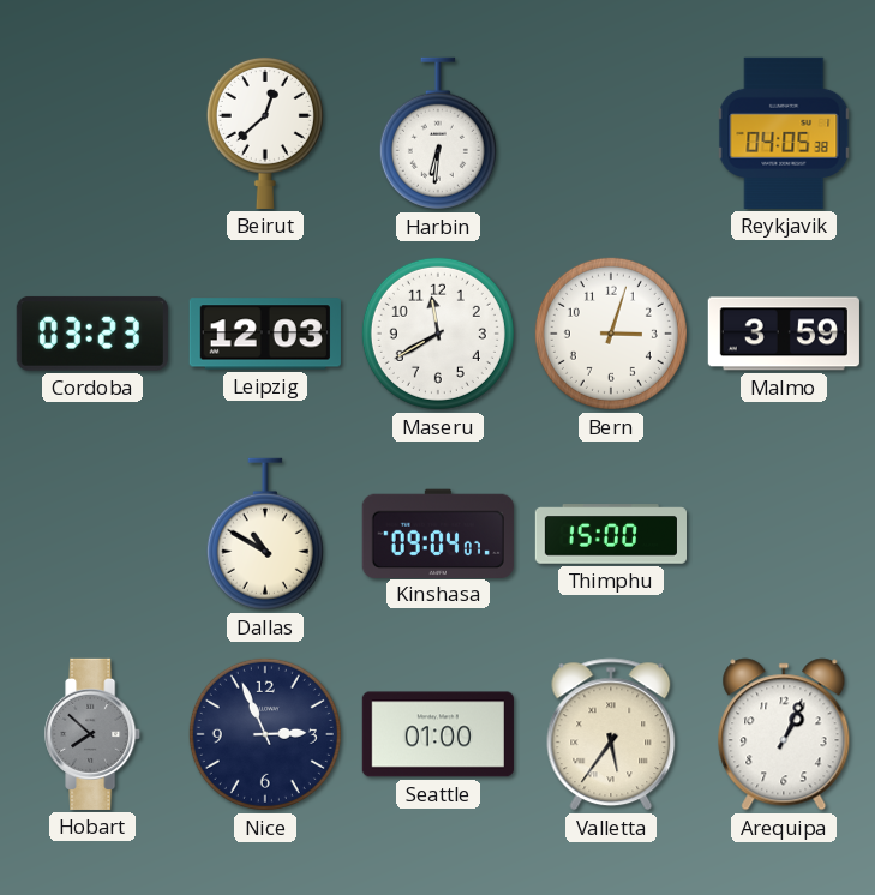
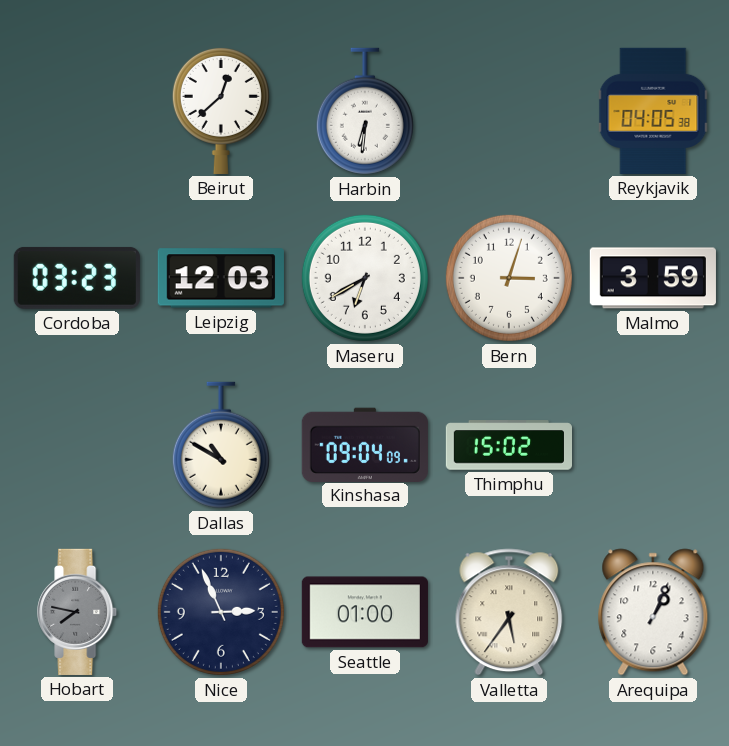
Maseru: 11:40 -> 6:40
Kinshasa: 09:04:07 -> 09:04:09
Thimphu: 15:00 -> 15:02
Hobart: 7:52 -> 7:47
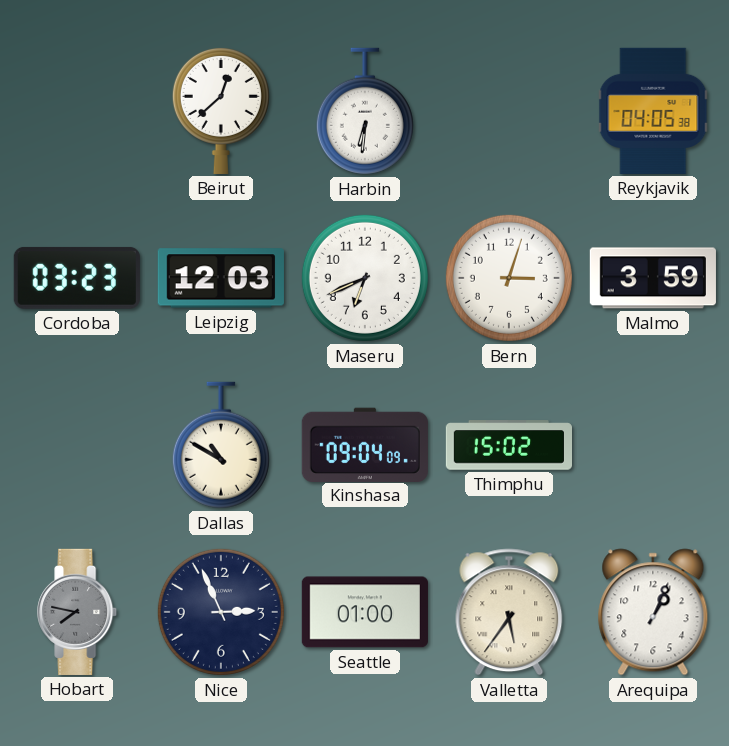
Maseru: 6:40 -> 6:41
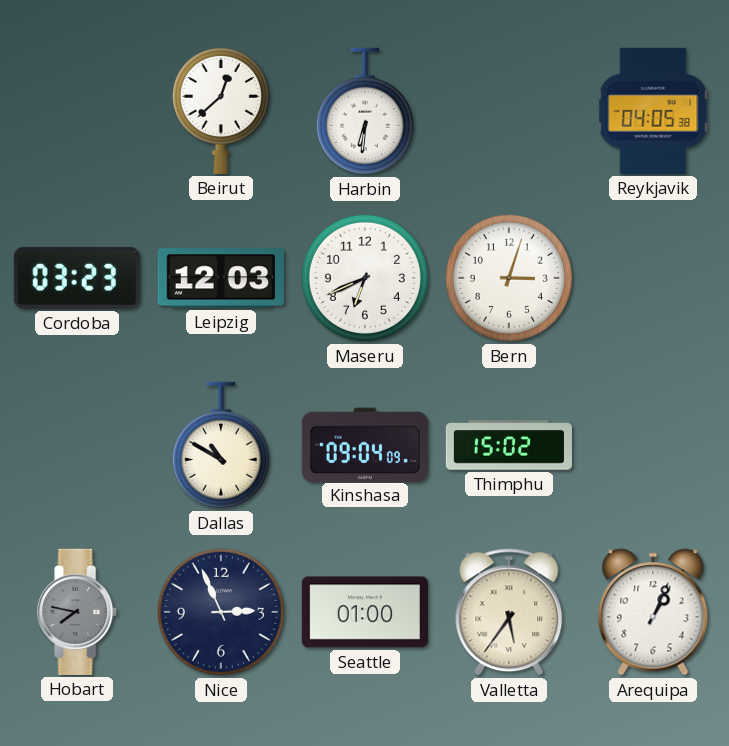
Malmo: 3:59 -> none
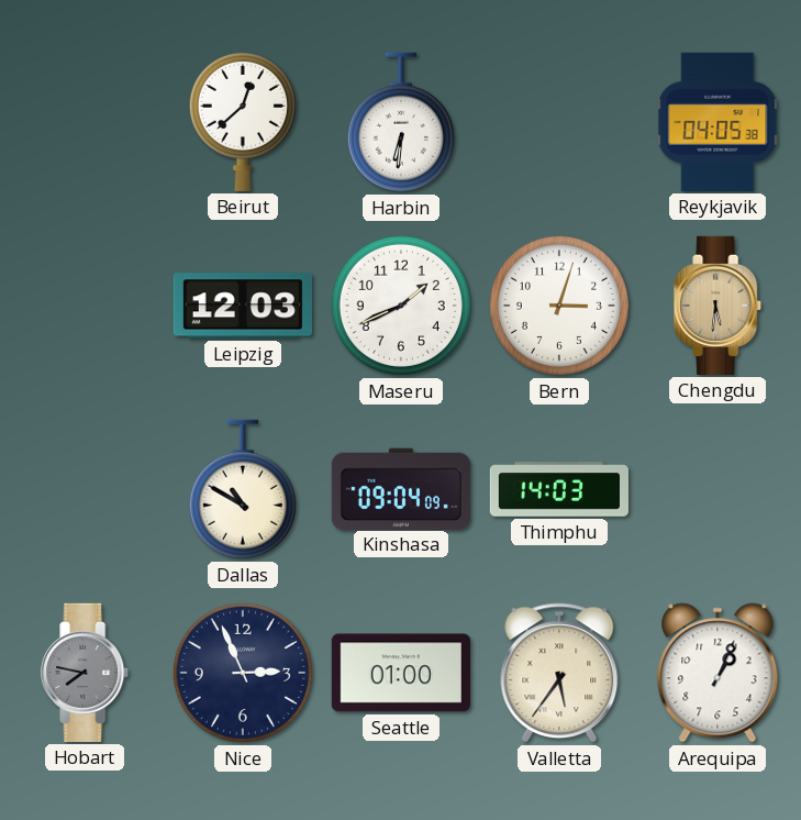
Cordoba: 03:23 -> none
Maseru: 6:41 -> 1:41
Chengdu: none -> 5:31
Thimphu: 15:02 -> 14:03
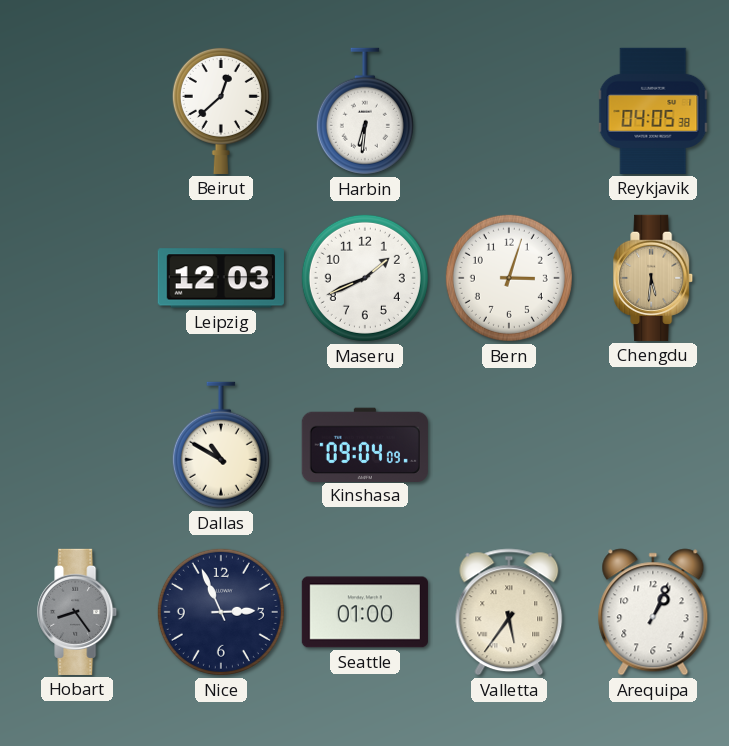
Thimphu: 14:03 -> none
Hobart: 7:47 -> 8:24
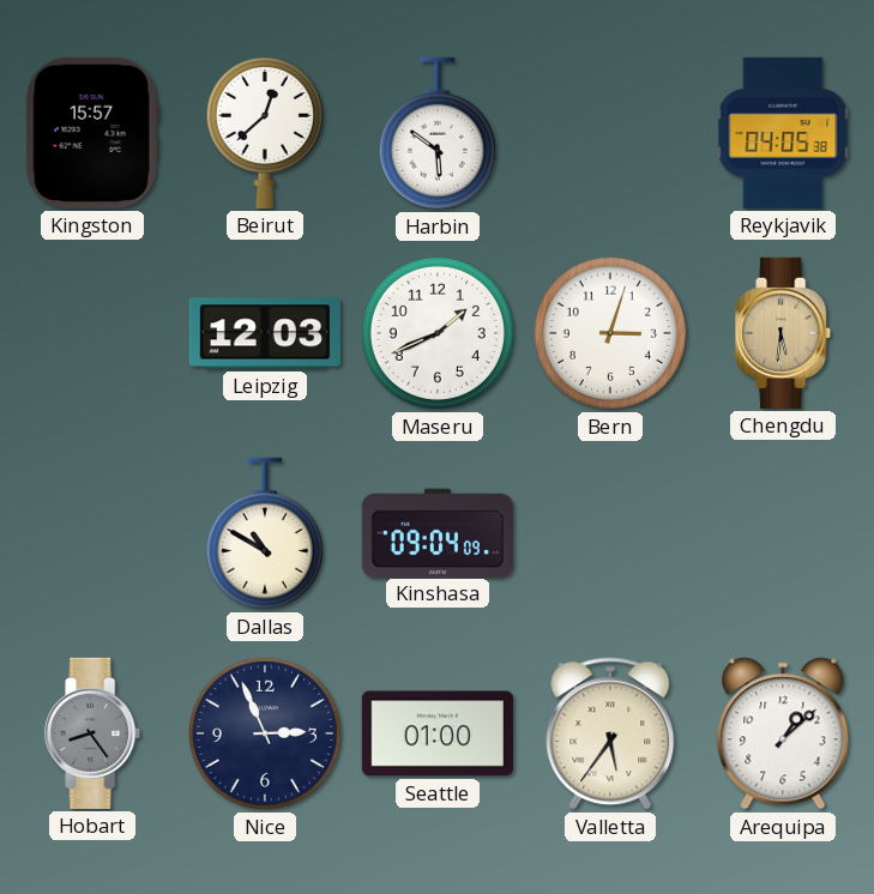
Kingston: none -> 15:57
Harbin: 6:31 -> 5:51
Arequipa: 1:04 -> 1:08
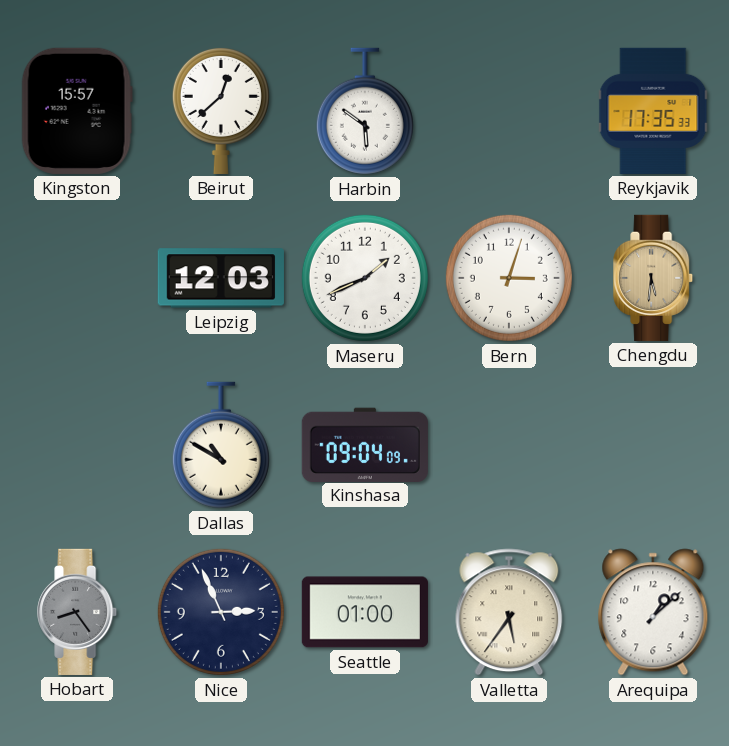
Reykjavik: 04:05 -> 17:35
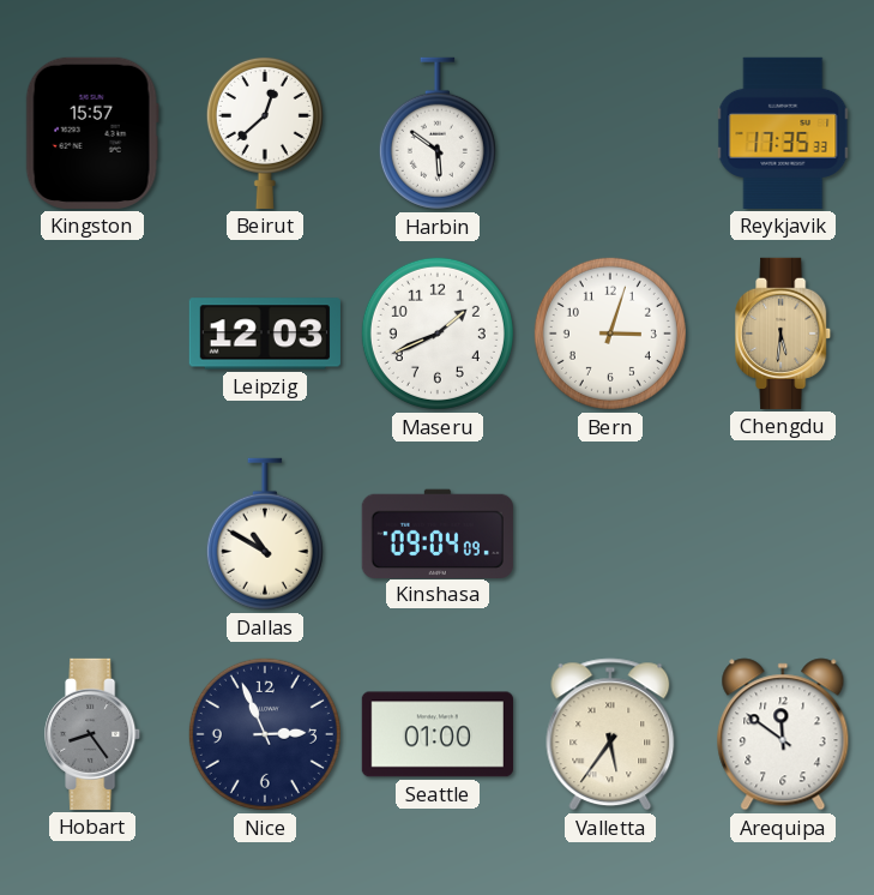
Arequipa: 1:08 -> 11:51
